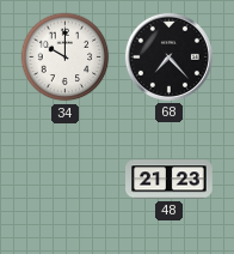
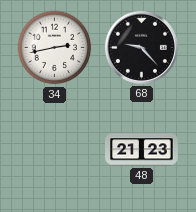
34: 10:00 -> 2:43
68: 7:23 -> 9:23
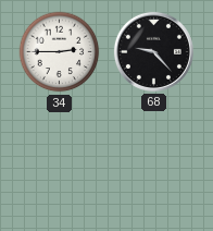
34: 2:43 -> 2:45
48: 21:23 -> none
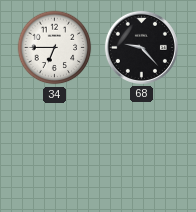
34: 2:45 -> 6:45
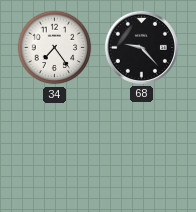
34: 6:45 -> 7:24
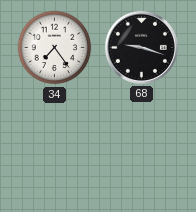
68: 9:23 -> 9:18
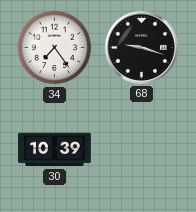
30: none -> 10:39
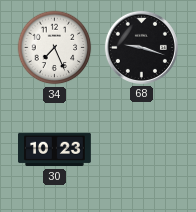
34: 7:24 -> 7:26
30: 10:39 -> 10:23
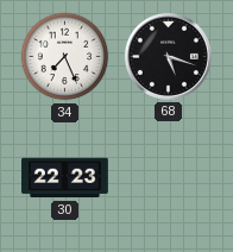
68: 9:18 -> 5:18
30: 10:23 -> 22:23
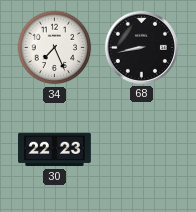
68: 5:18 -> 8:43
